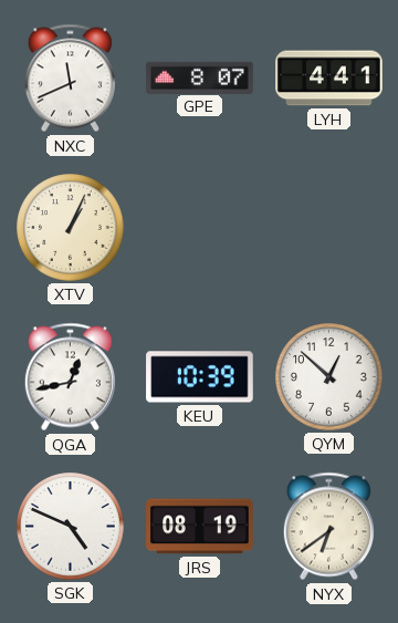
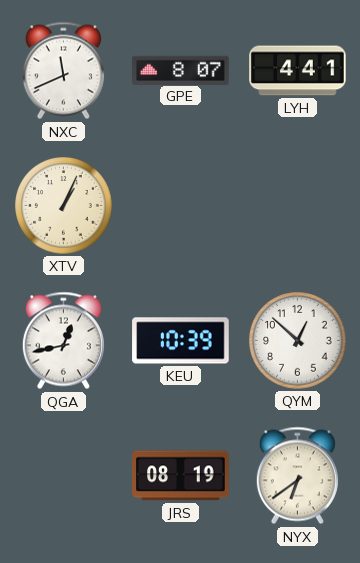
SGK: 4:49 -> none
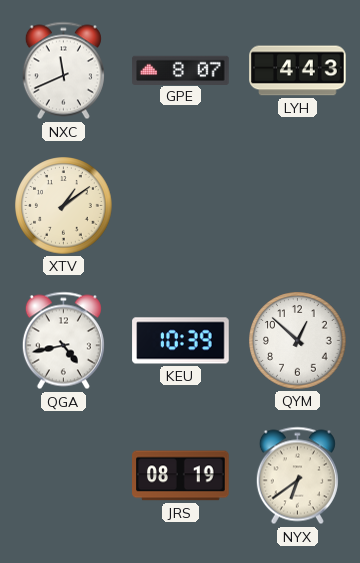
LYH: 4:41 -> 4:43
XTV: 1:04 -> 1:09
QGA: 12:43 -> 4:43
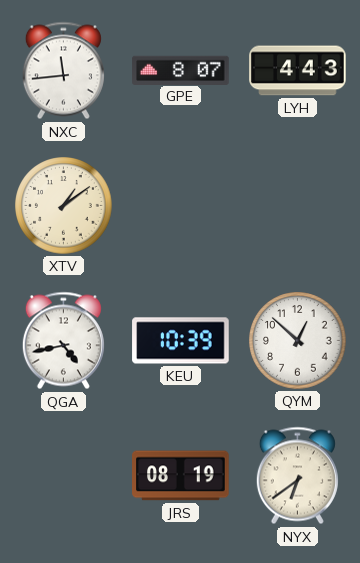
NXC: 11:41 -> 11:44
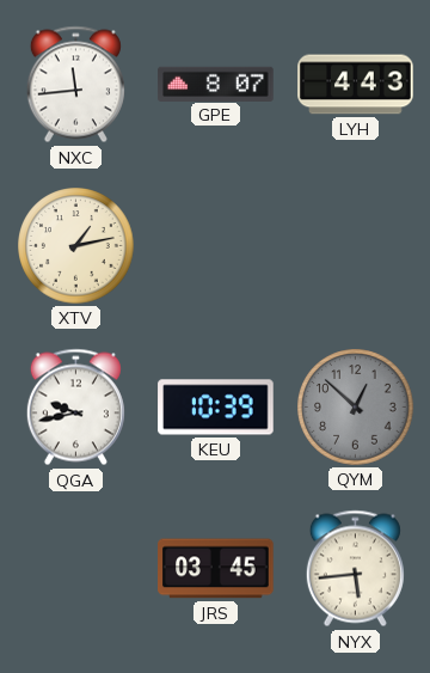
XTV: 1:09 -> 1:13
QGA: 4:43 -> 9:43
QYM dial: white -> grey
JRS: 08:19 -> 03:45
NYX: 6:39 -> 5:44
